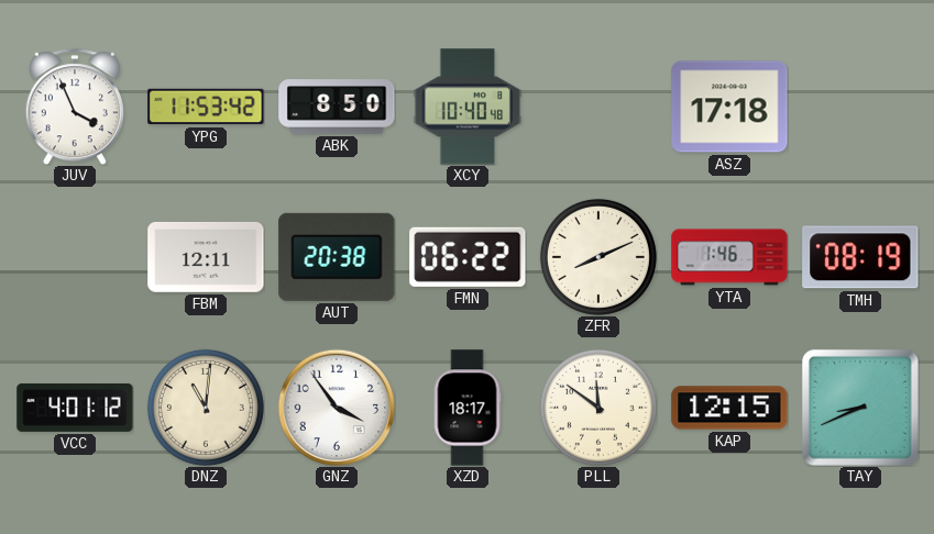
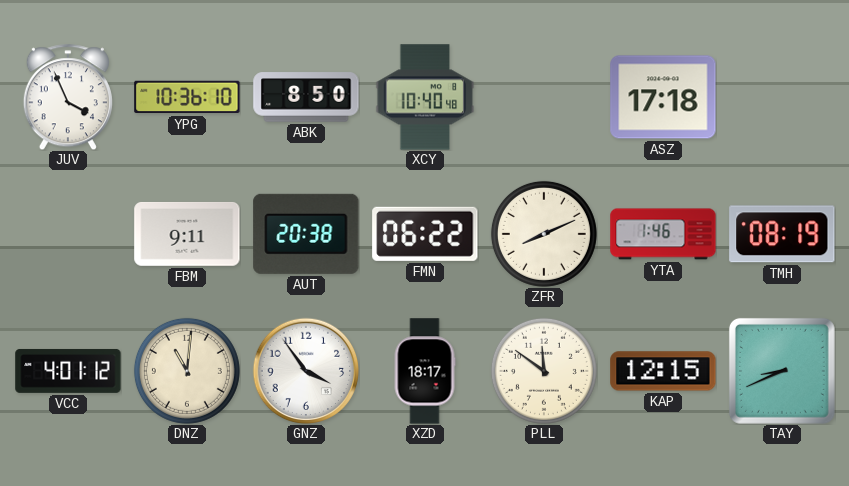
YPG: 11:53 -> 10:36
FBM: 12:11 -> 9:11
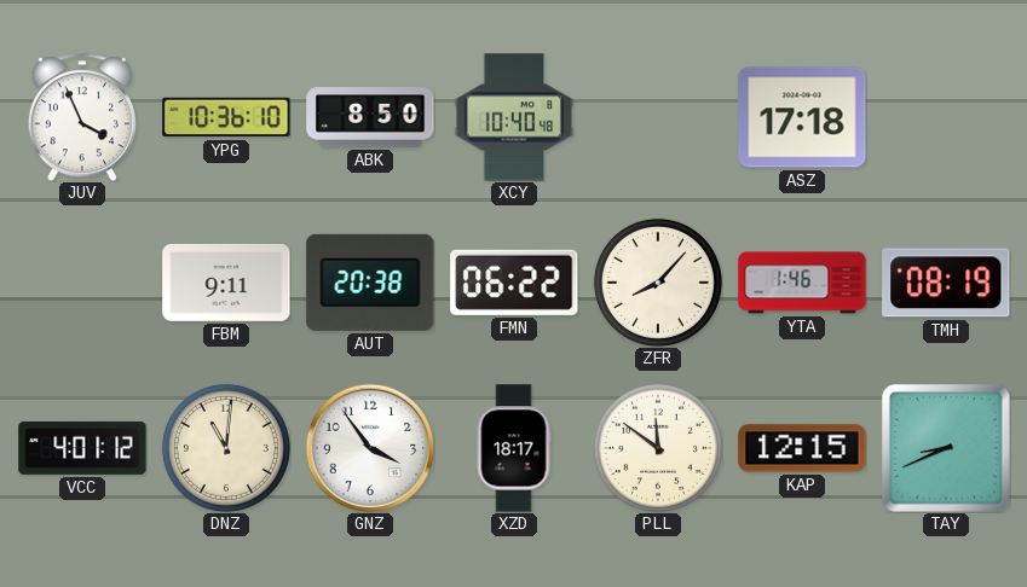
ZFR: 8:11 -> 8:07
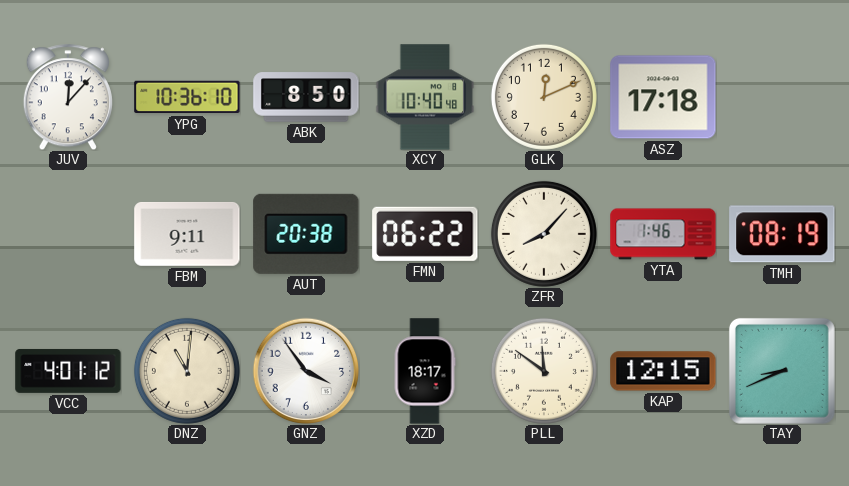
JUV: 3:56 -> 12:07
GLK: none -> 12:11
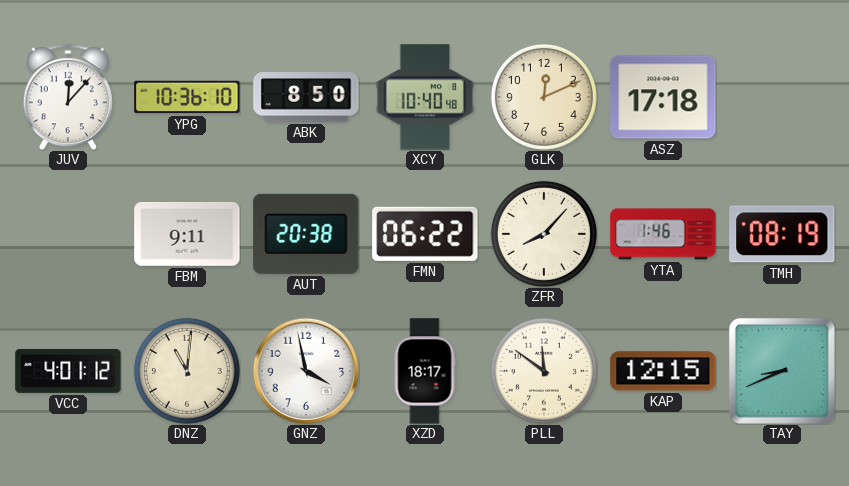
GNZ: 3:54 -> 3:58
